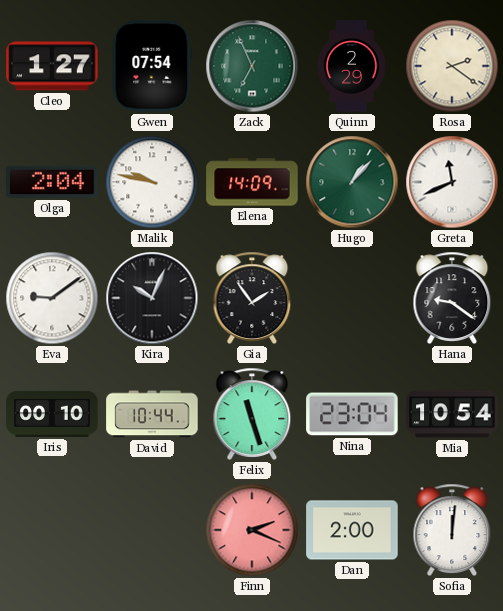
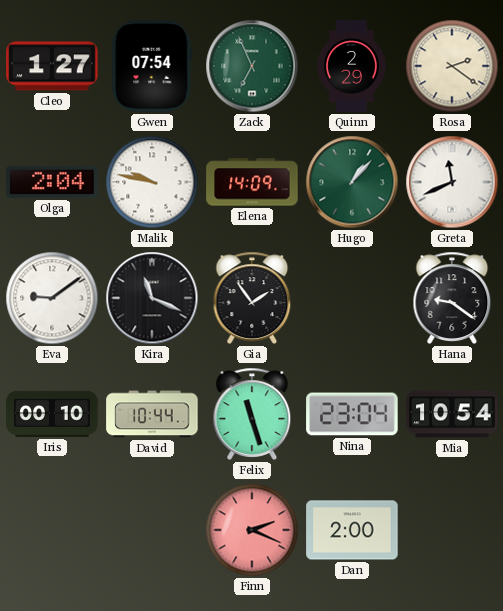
Kira: 10:04 -> 11:19
Sofia: 12:01 -> none
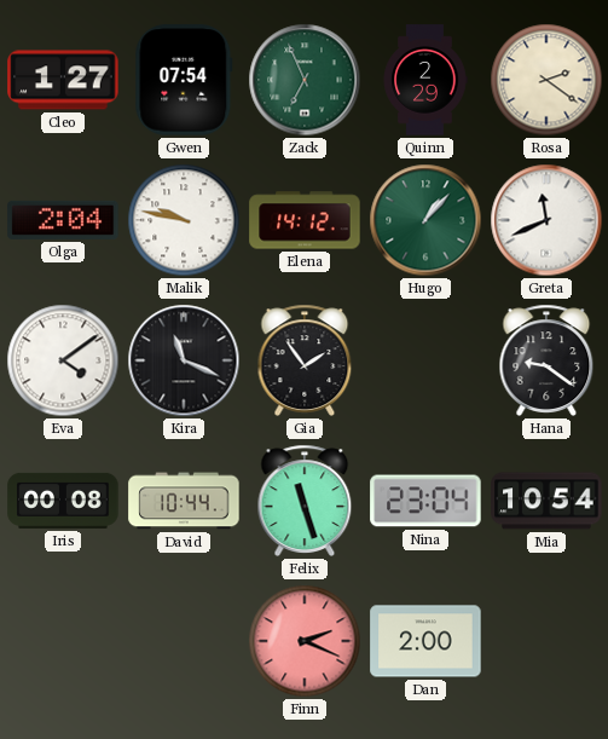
Elena: 14:09 -> 14:12
Eva: 9:09 -> 4:09
Iris: 00:10 -> 00:08
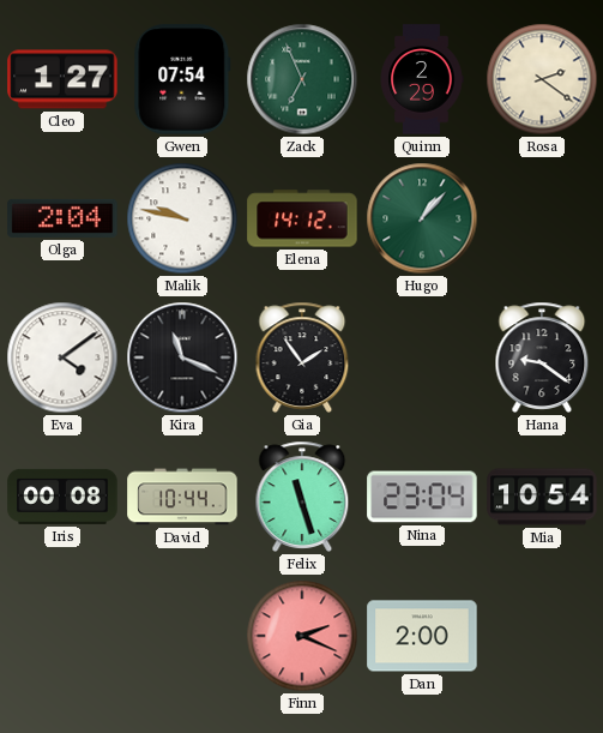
Greta: 11:41 -> none
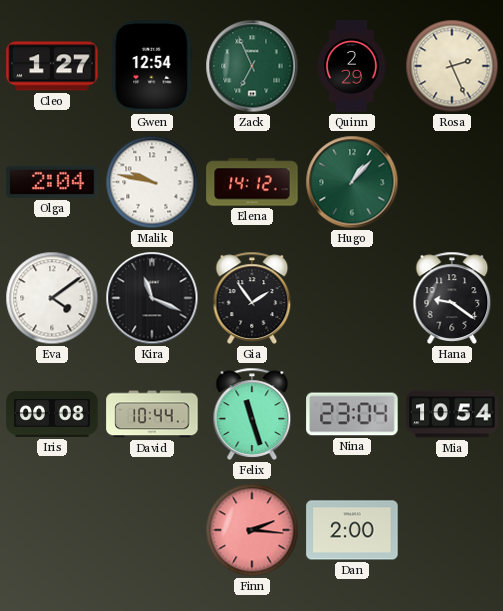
Gwen: 07:54 -> 12:54
Rosa: 2:21 -> 2:26
Finn: 2:19 -> 2:16
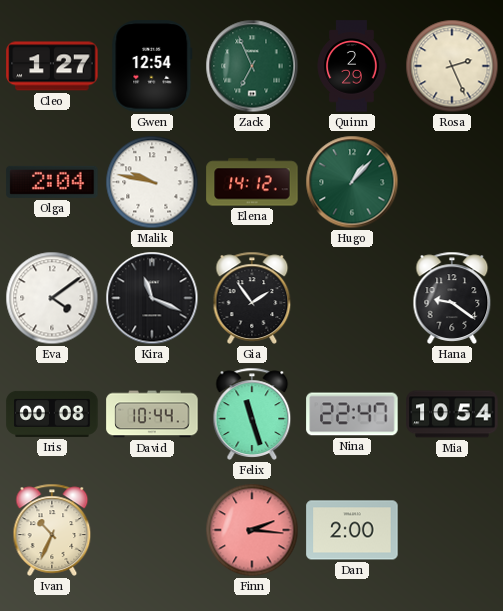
Nina: 23:04 -> 22:47
Ivan: none -> 10:34
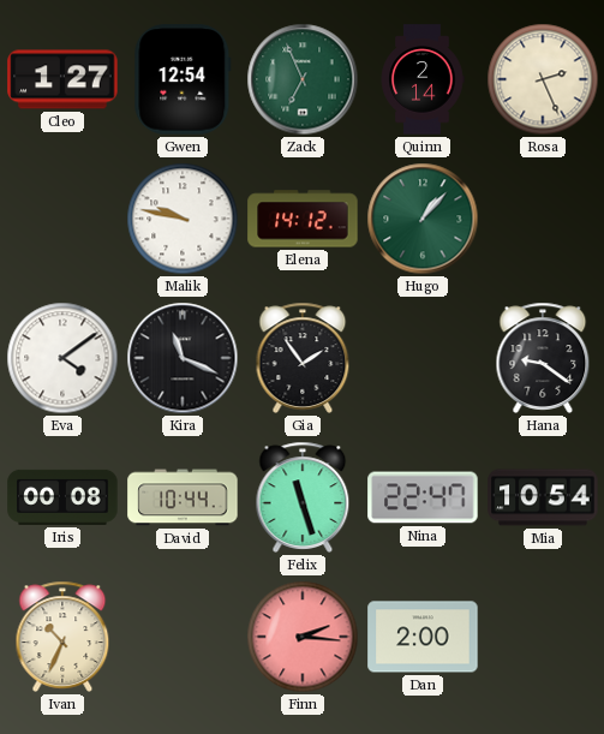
Quinn: 2:29 -> 2:14
Olga: 2:04 -> none
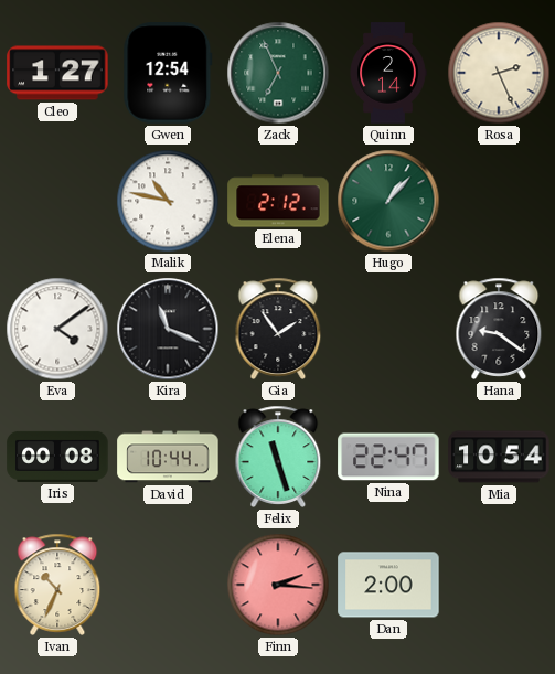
Malik: 9:47 -> 10:47
Elena: 14:12 -> 2:12
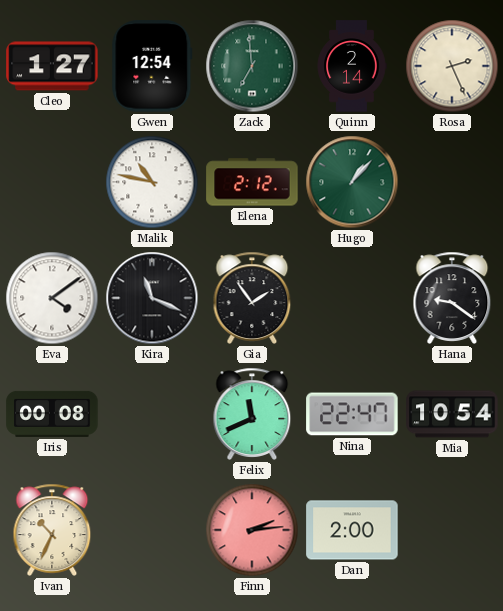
Zack: 6:56 -> 6:59
David: 10:44 -> none
Felix: 11:27 -> 11:41
Finn: 2:16 -> 2:14
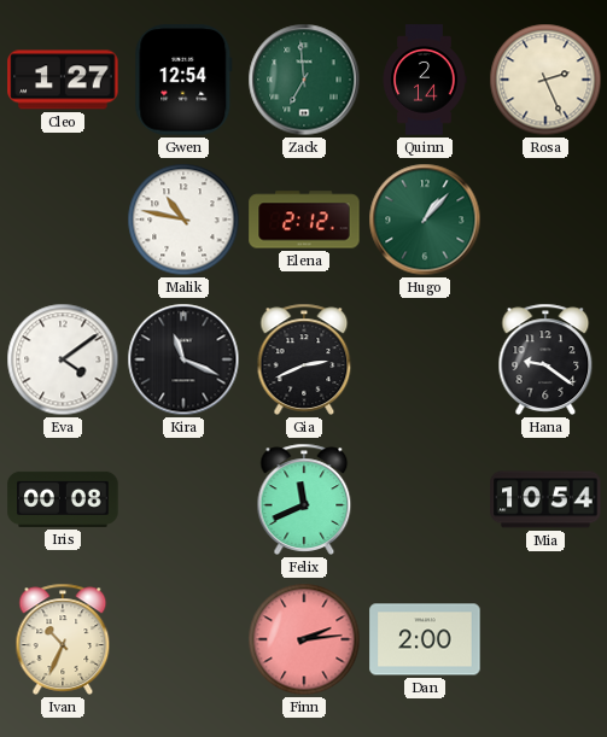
Gia: 1:54 -> 2:41
Nina: 22:47 -> none
